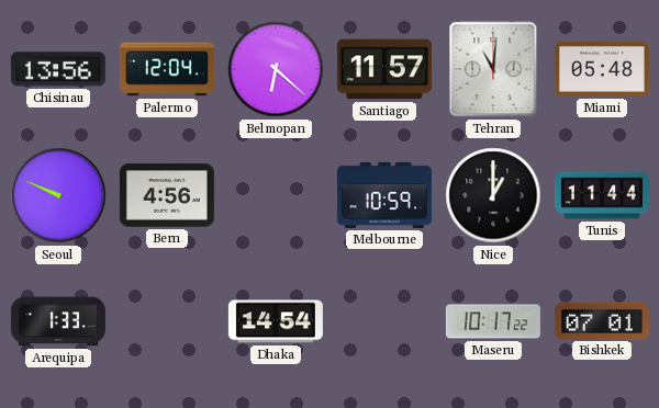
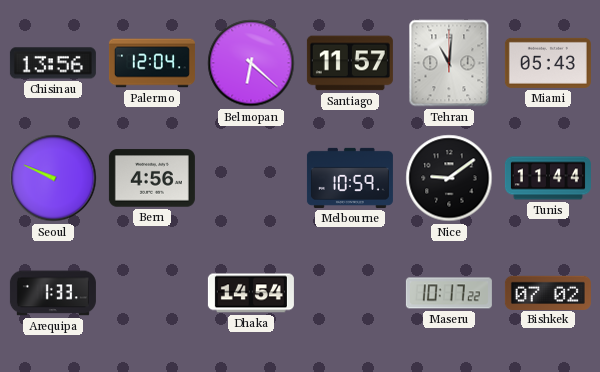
Miami: 05:48 -> 05:43
Nice: 1:00 -> 9:09
Bishkek: 07:01 -> 07:02
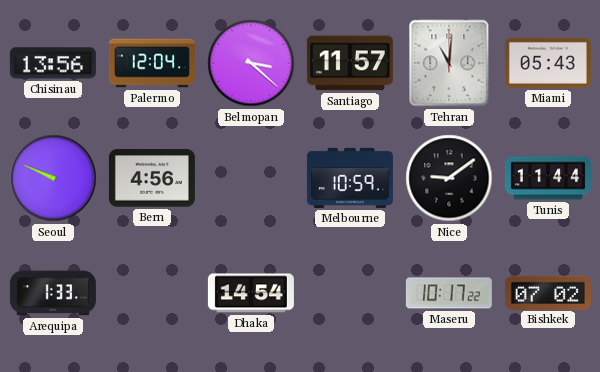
Belmopan: 6:22 -> 3:22
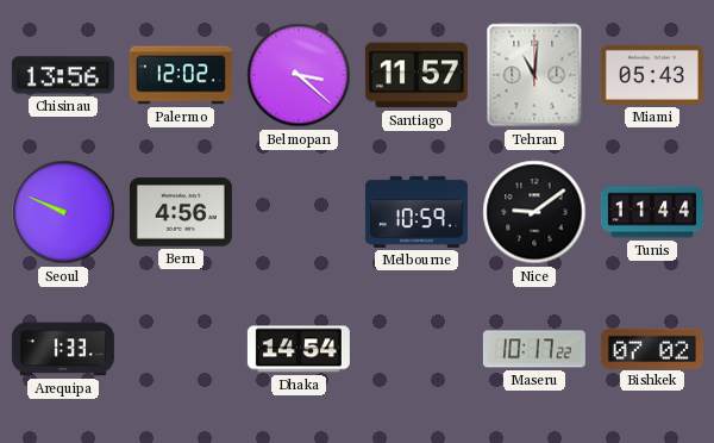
Palermo: 12:04 -> 12:02
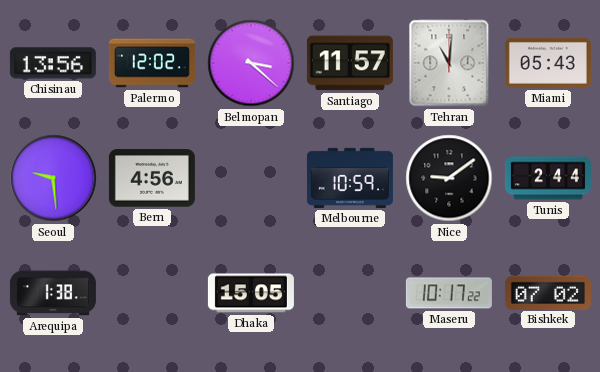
Seoul: 9:49 -> 9:29
Tunis: 11:44 -> 2:44
Arequipa: 1:33 -> 1:38
Dhaka: 14:54 -> 15:05
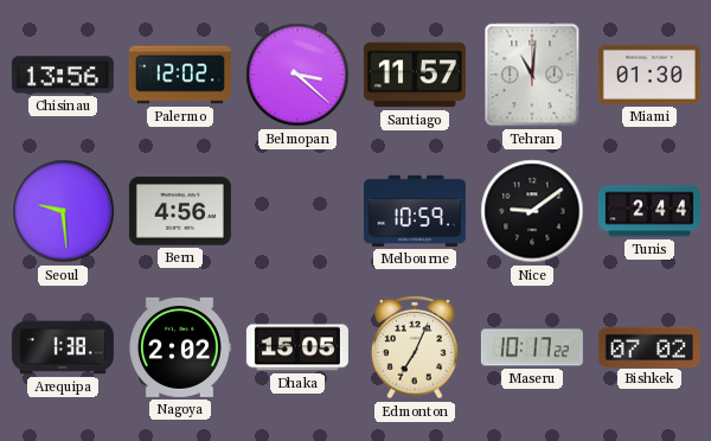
Miami: 05:43 -> 01:30
Nagoya: none -> 2:02
Edmonton: none -> 7:04
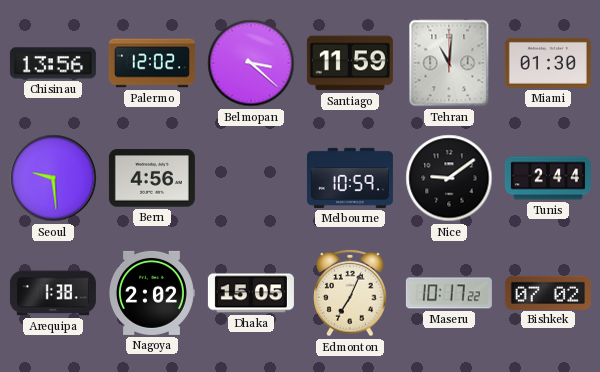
Santiago: 11:57 -> 11:59
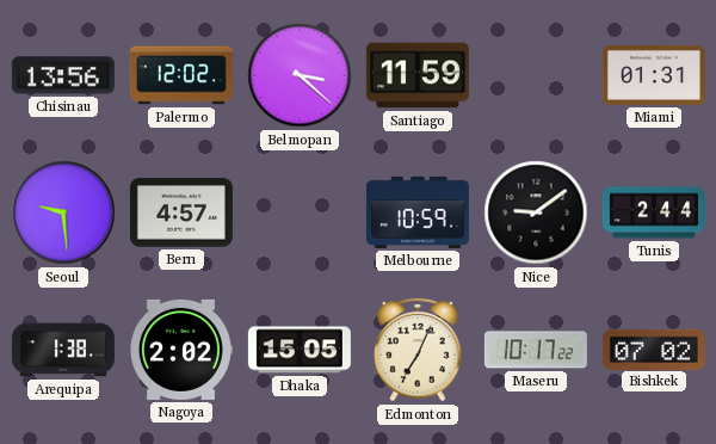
Tehran: 11:01 -> none
Miami: 01:30 -> 01:31
Bern: 4:56 -> 4:57
